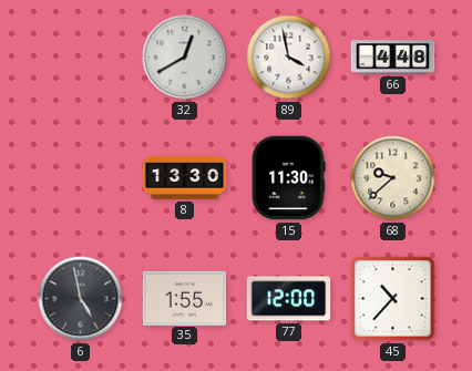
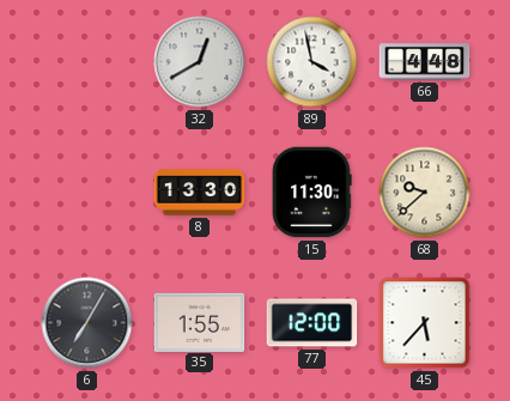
6: 4:58 -> 7:05
45: 10:37 -> 5:37
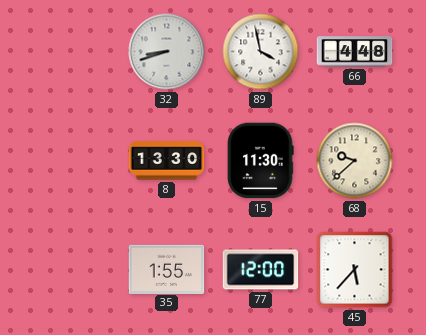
32: 12:40 -> 8:42
6: 7:05 -> none
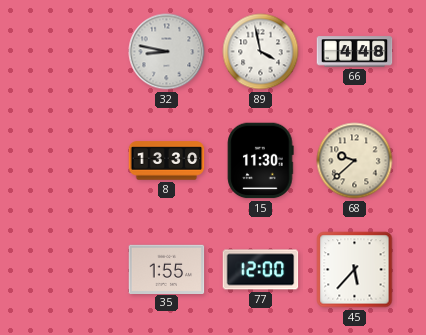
32: 8:42 -> 8:47
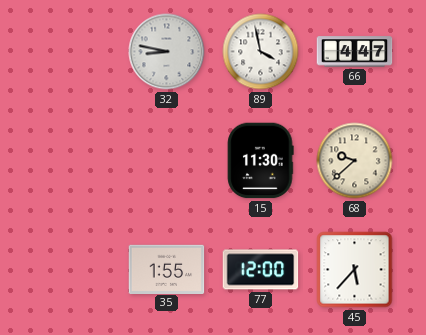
66: 4:48 -> 4:47
8: 13:30 -> none
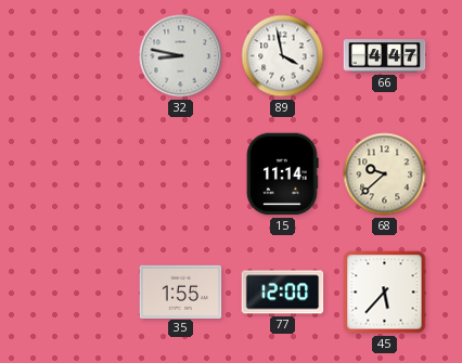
15: 11:30 -> 11:14
